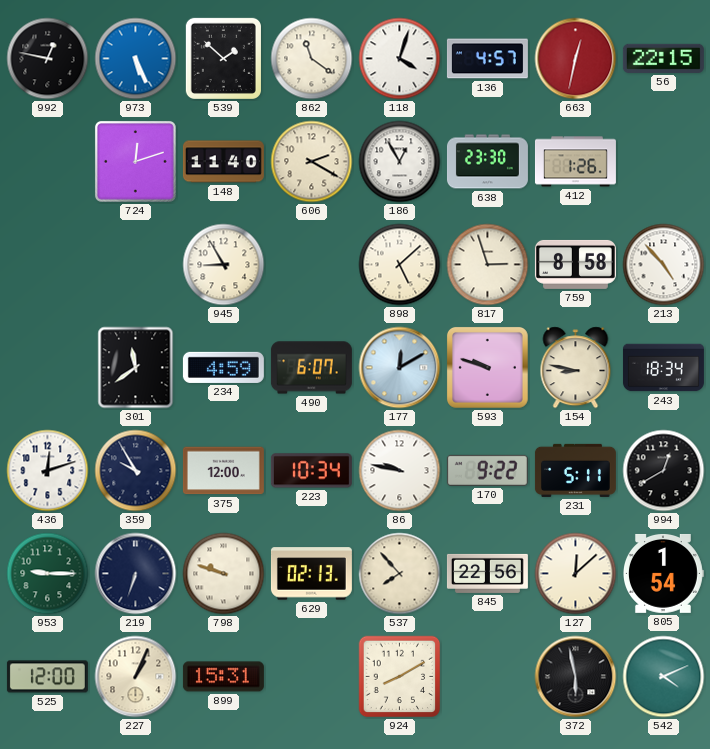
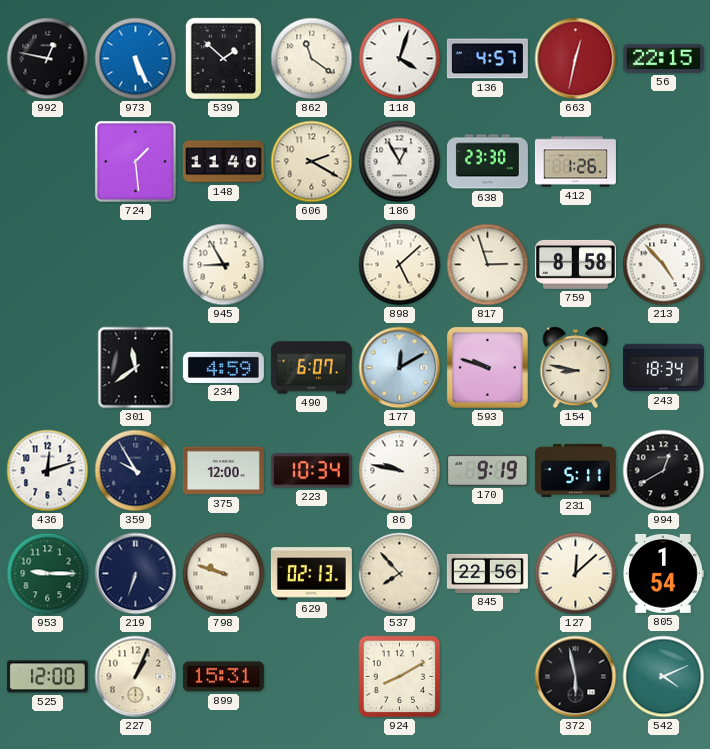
724: 12:12 -> 1:29
170: 9:22 -> 9:19
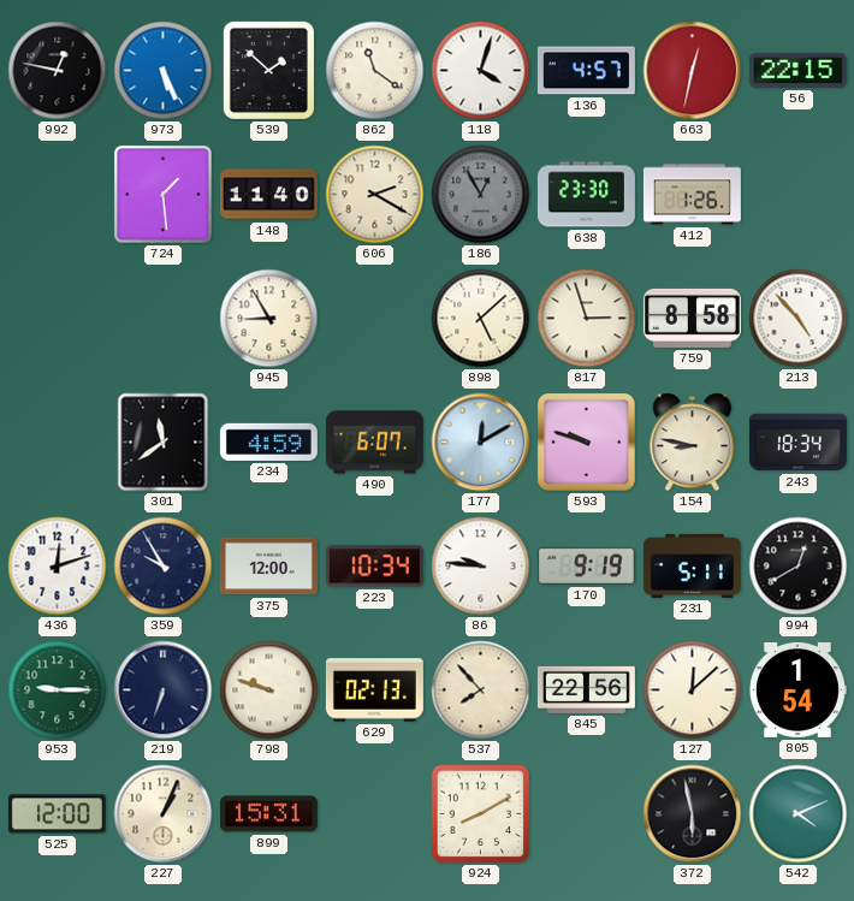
186 dial: white -> grey
86: 9:47 -> 9:46
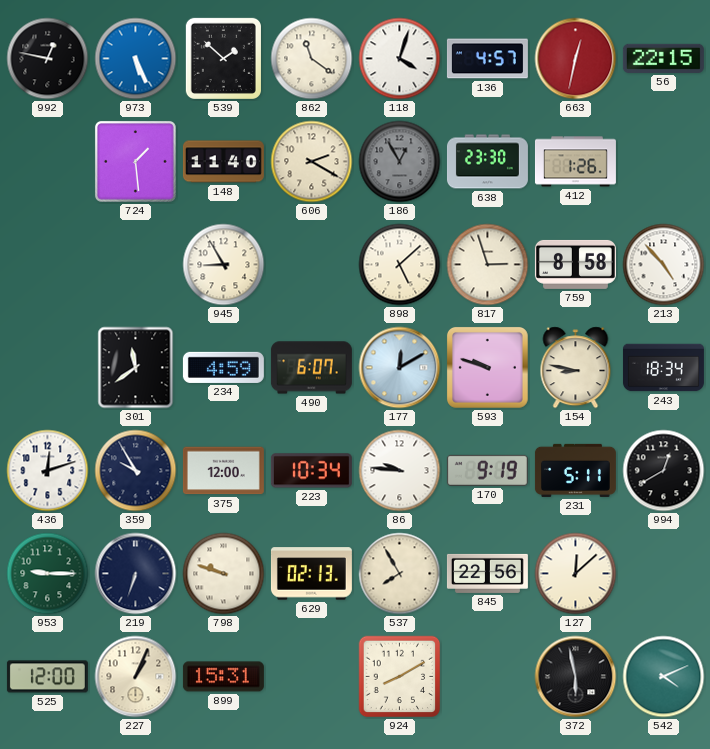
537: 7:53 -> 7:55
805: 1:54 -> none
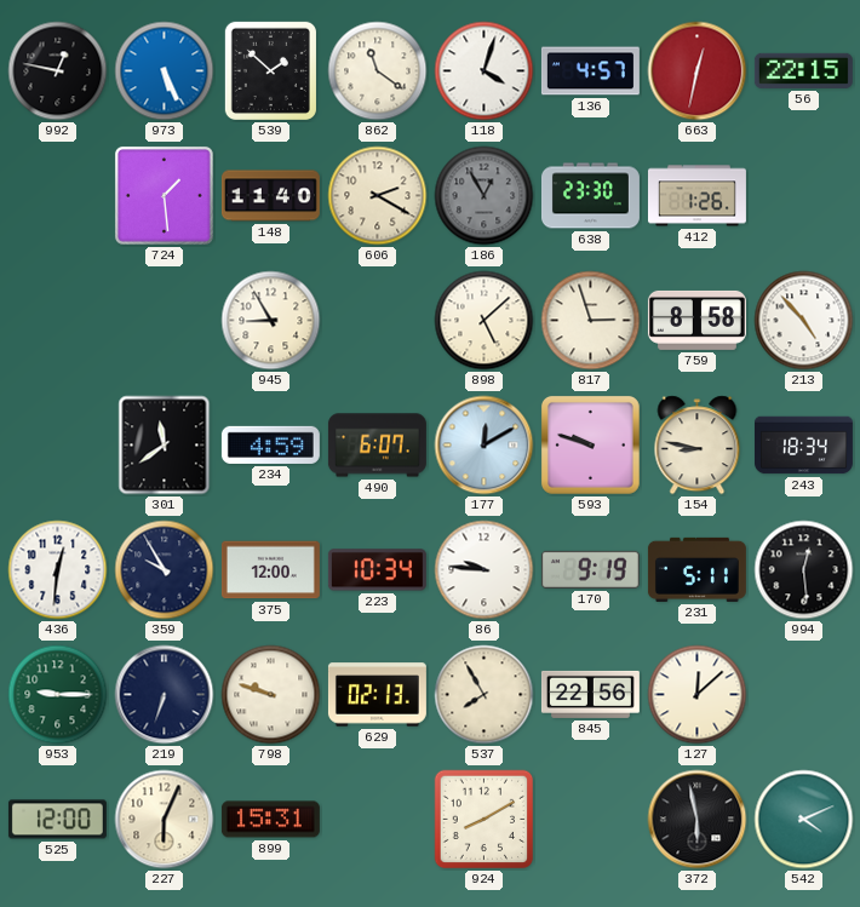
436: 12:12 -> 12:31
994: 12:40 -> 12:29
227: 1:04 -> 6:04
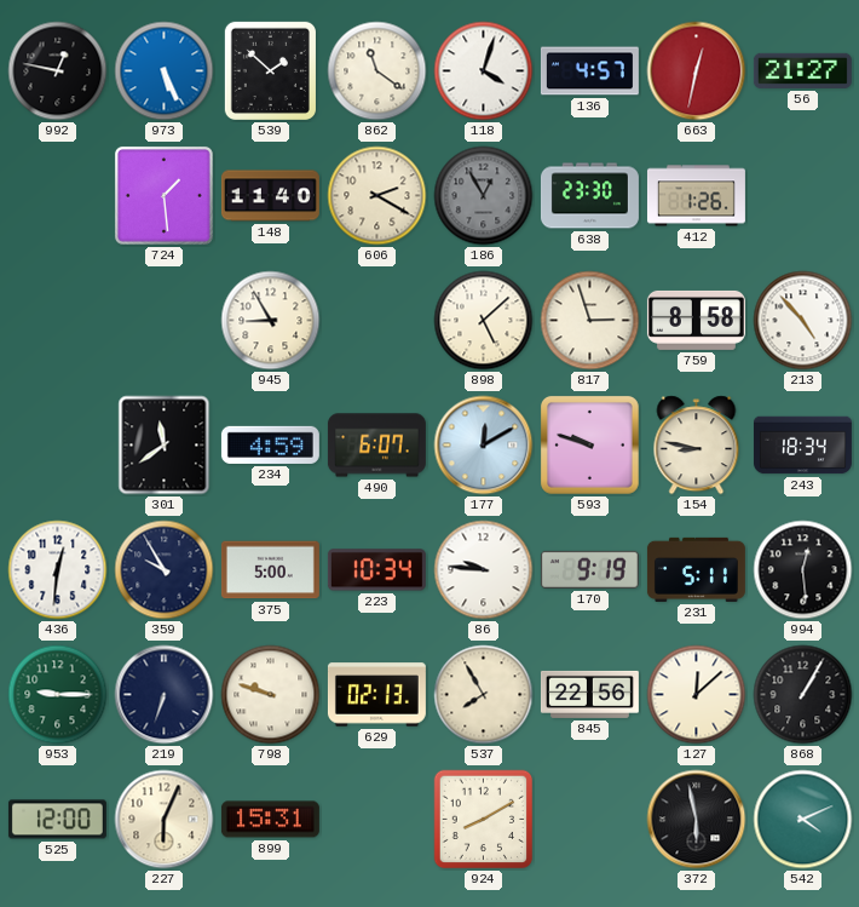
56: 22:15 -> 21:27
375: 12:00 -> 5:00
868: none -> 1:05
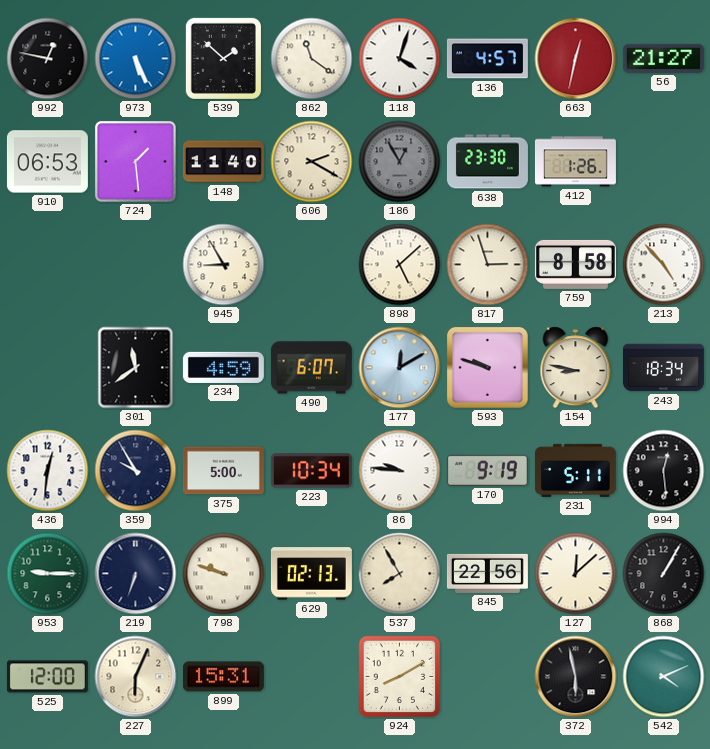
910: none -> 06:53
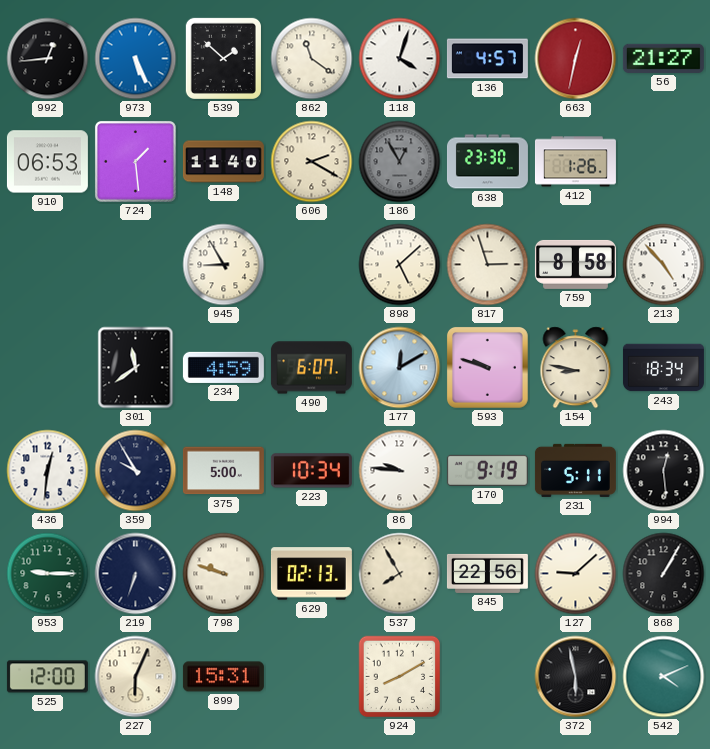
992: 12:47 -> 12:44
127: 12:08 -> 9:08
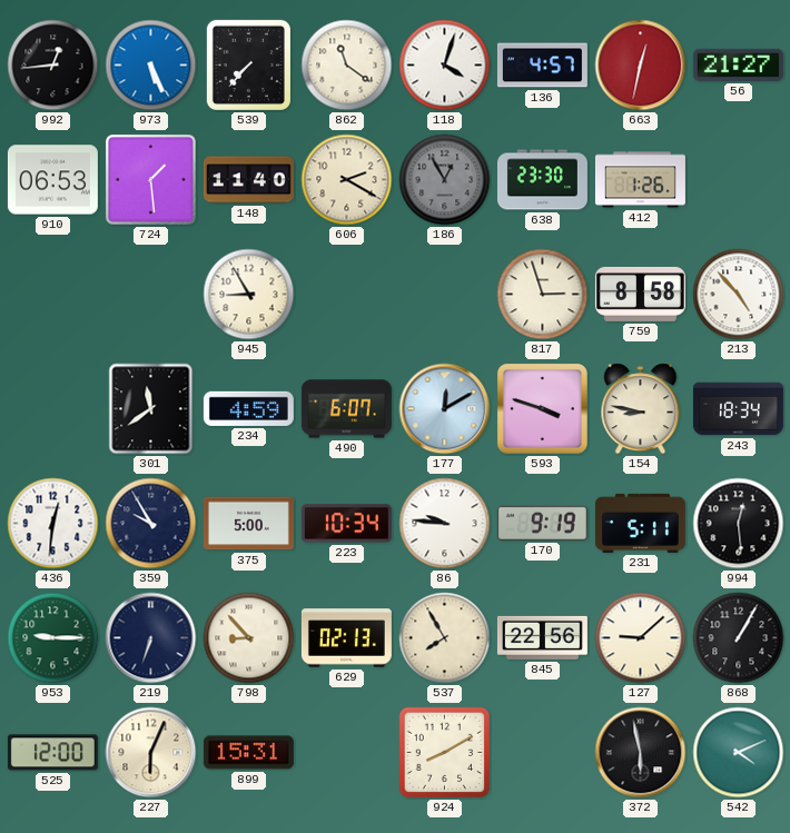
539: 1:52 -> 7:37
898: 5:08 -> none
593: 9:48 -> 3:48
798: 9:48 -> 8:53
